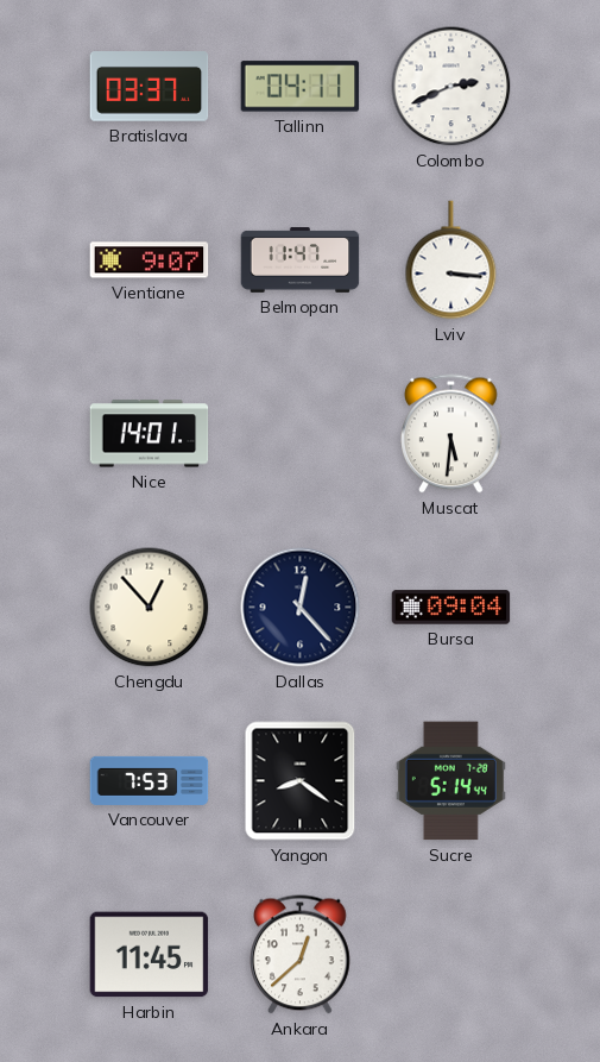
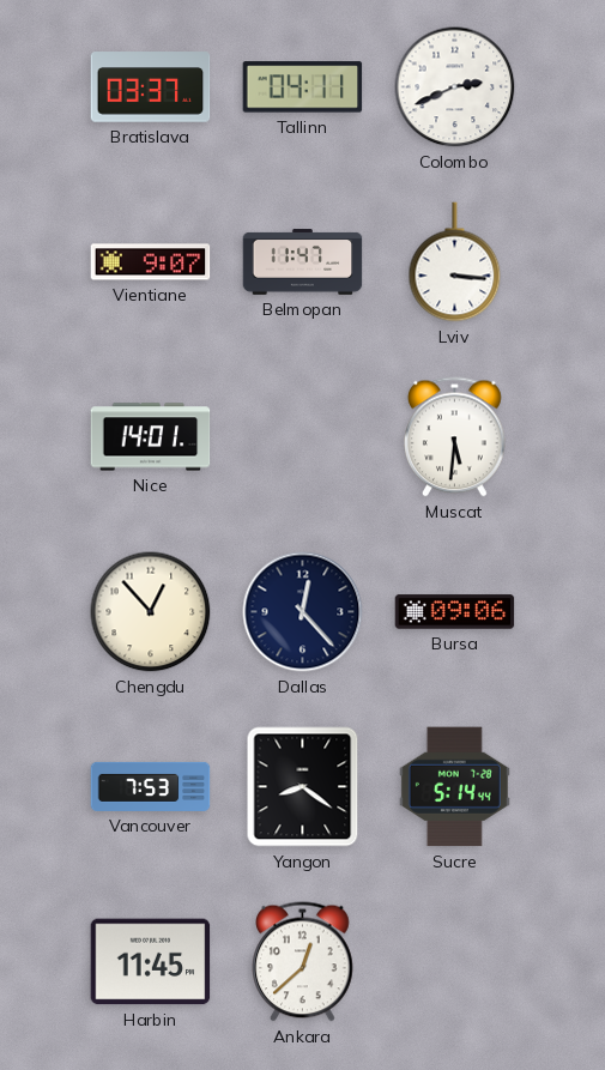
Bursa: 09:04 -> 09:06
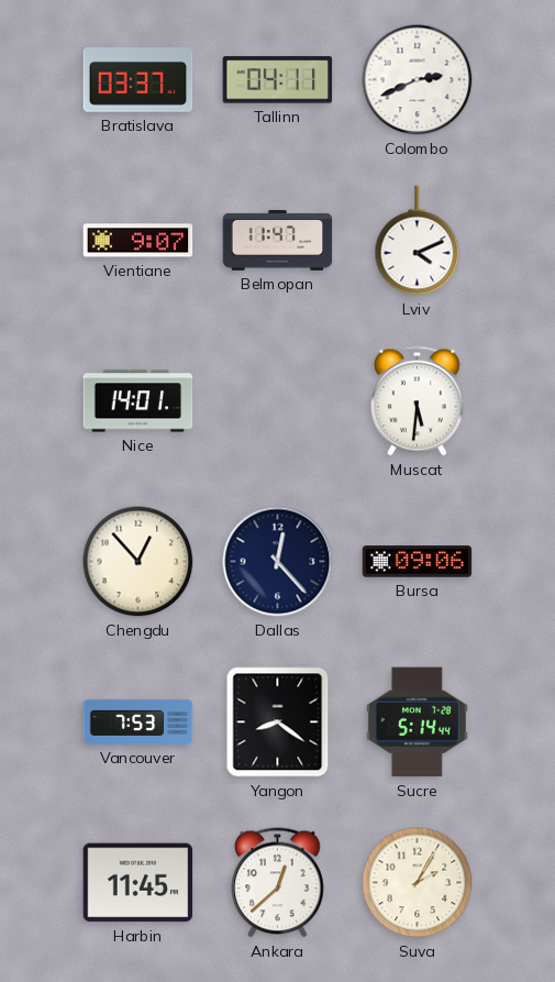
Lviv: 3:16 -> 4:11
Suva: none -> 2:05
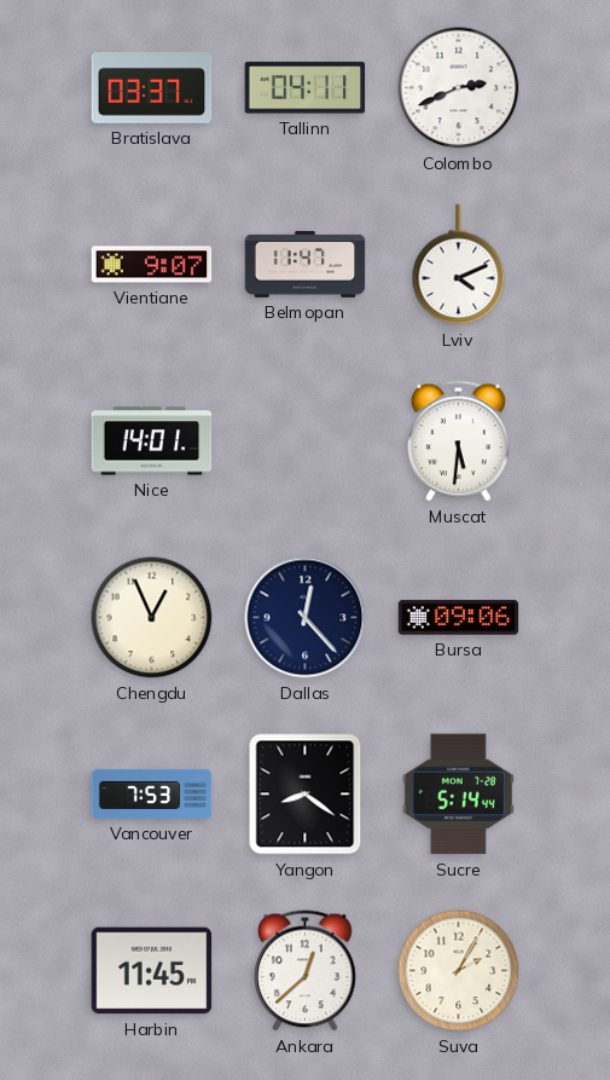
Chengdu: 12:53 -> 12:56
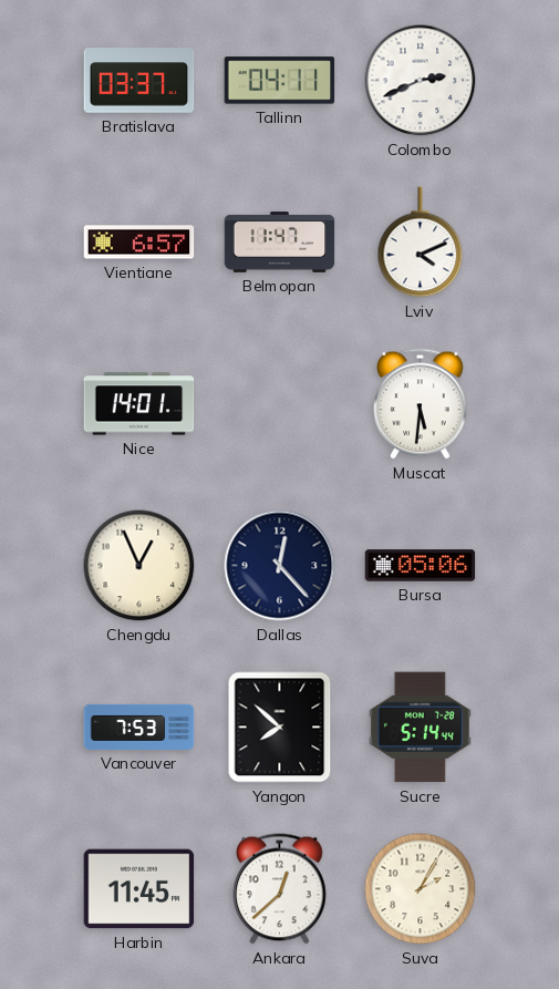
Vientiane: 9:07 -> 6:57
Bursa: 09:06 -> 05:06
Yangon: 8:21 -> 7:52
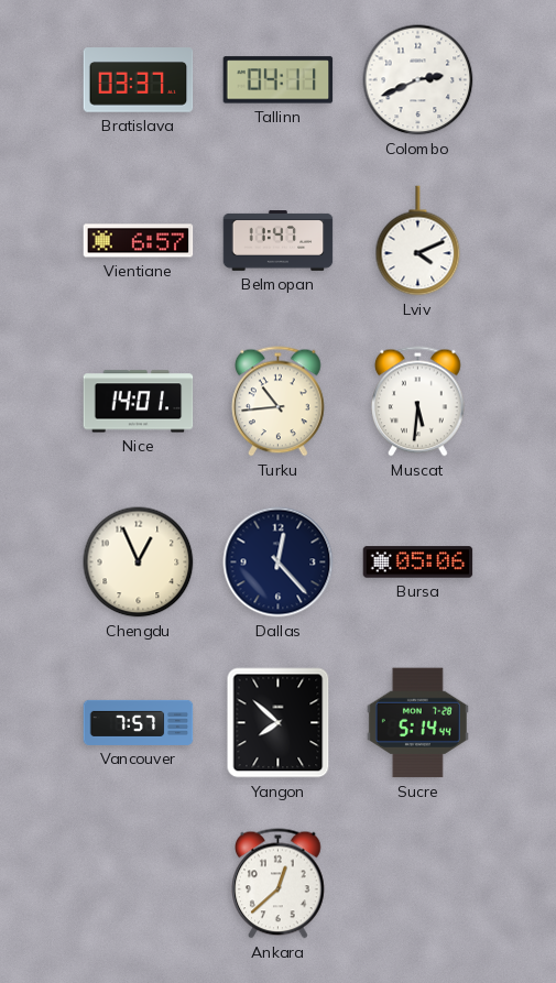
Turku: none -> 10:44
Vancouver: 7:53 -> 7:57
Harbin: 11:45 -> none
Suva: 2:05 -> none
